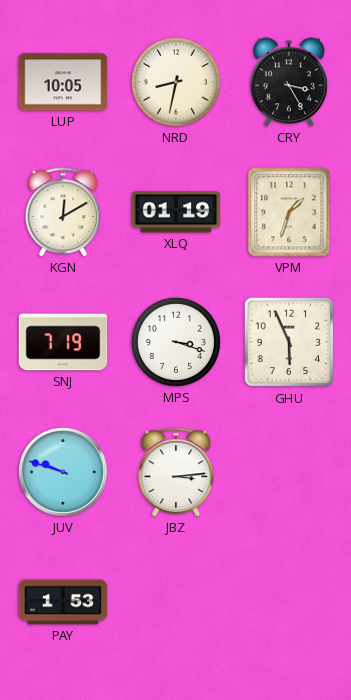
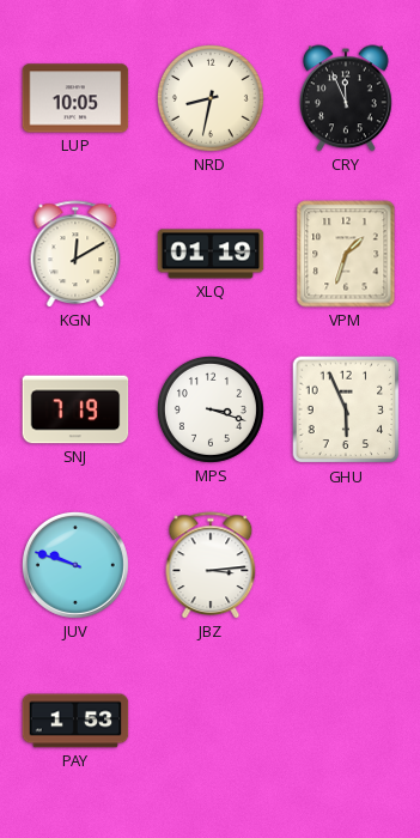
CRY: 3:25 -> 11:56
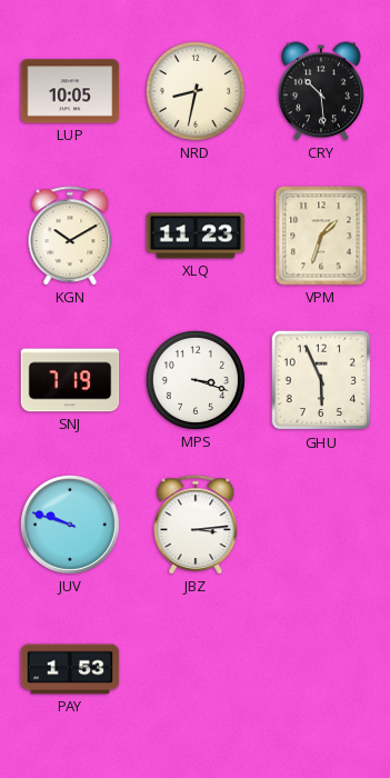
CRY: 11:56 -> 10:29
KGN: 12:10 -> 10:10
XLQ: 01:19 -> 11:23
